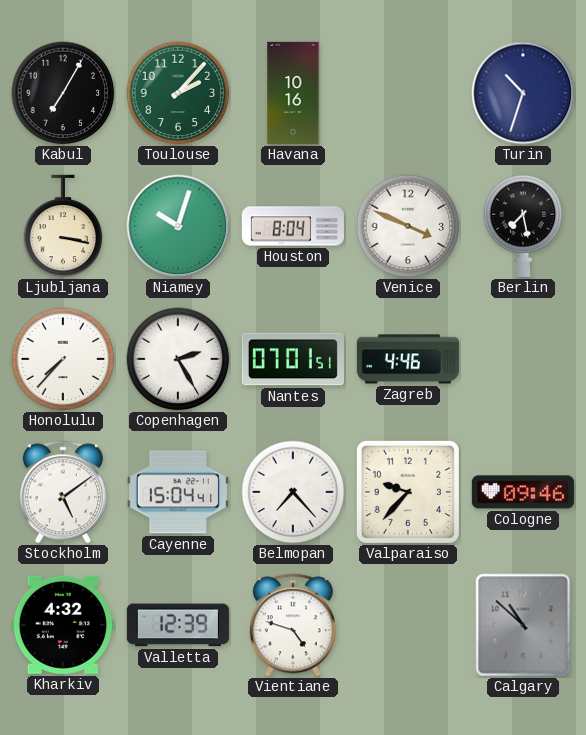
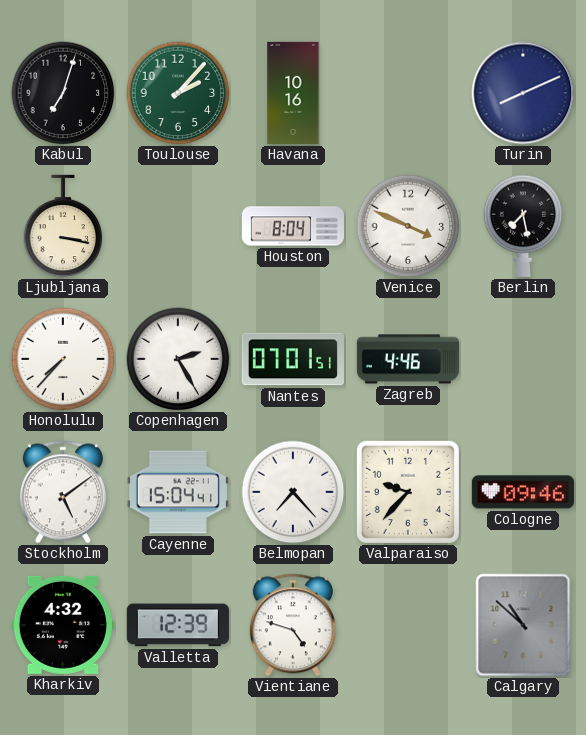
Kabul: 7:05 -> 7:03
Turin: 10:33 -> 8:11
Niamey: 10:03 -> none
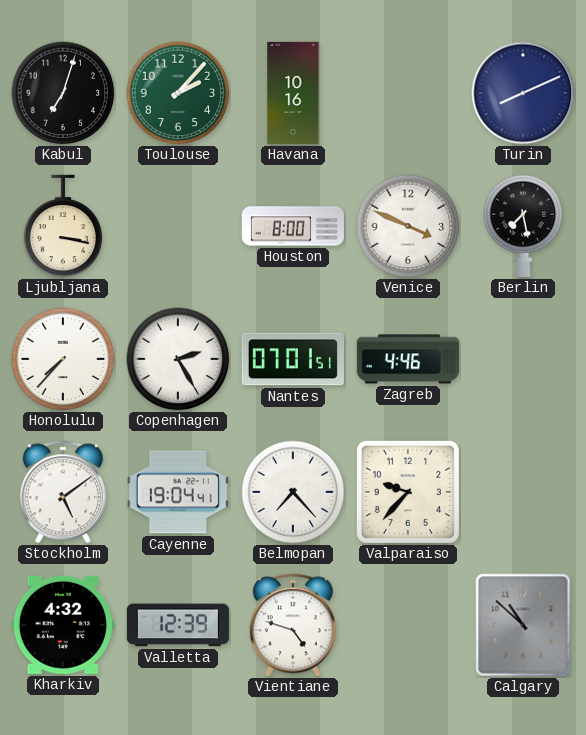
Houston: 8:04 -> 8:00
Cayenne: 15:04 -> 19:04
Cologne: 09:46 -> none
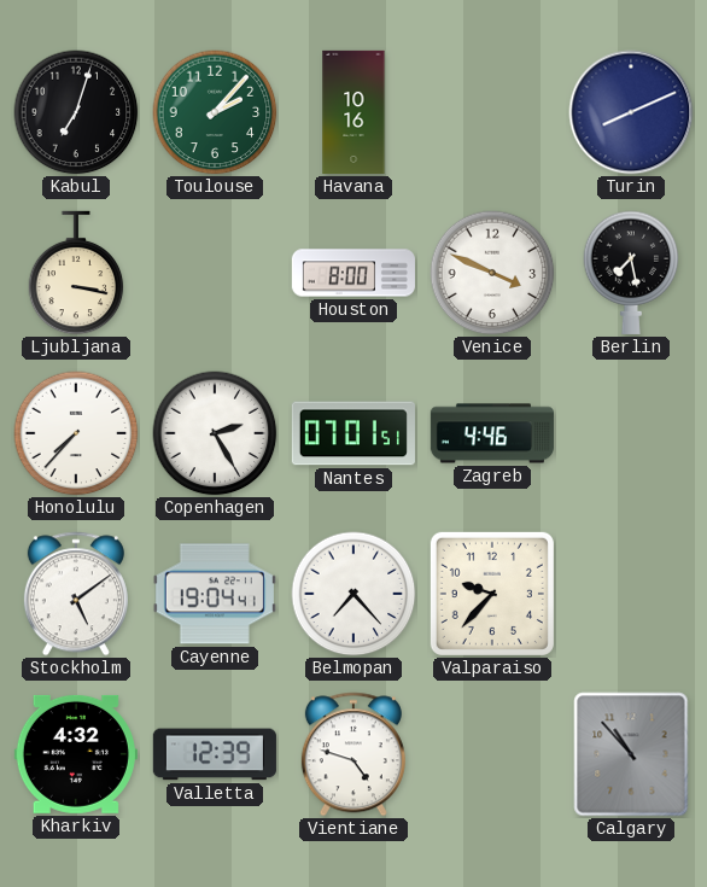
Calgary: 10:52 -> 10:53
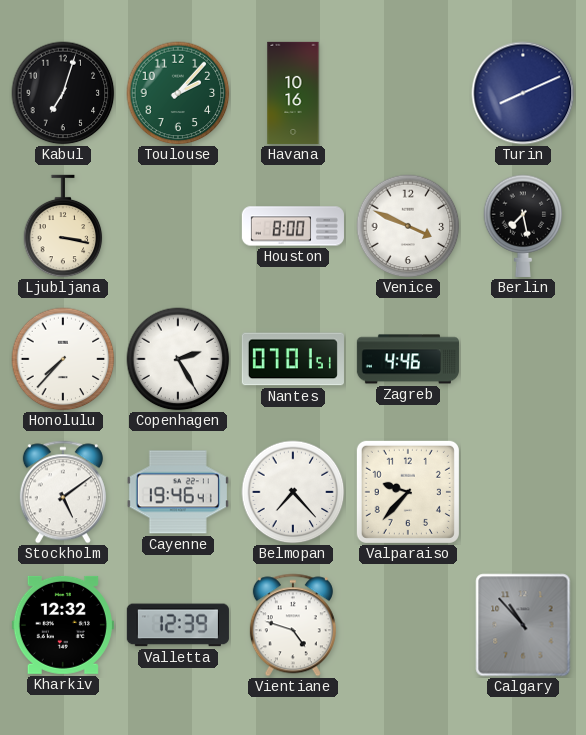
Cayenne: 19:04 -> 19:46
Kharkiv: 4:32 -> 12:32
